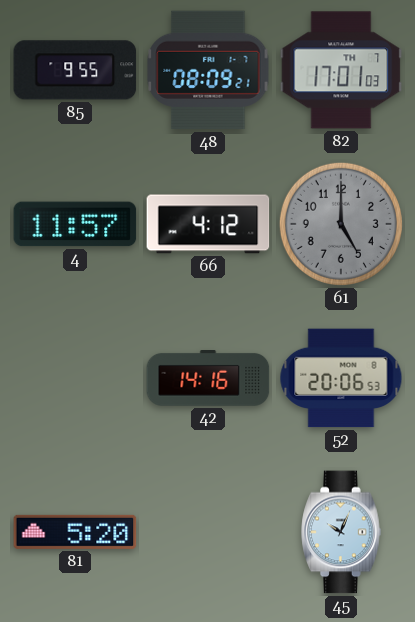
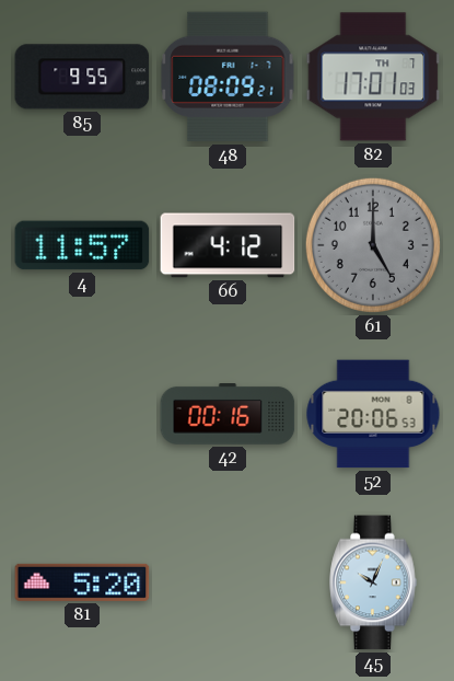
42: 14:16 -> 00:16
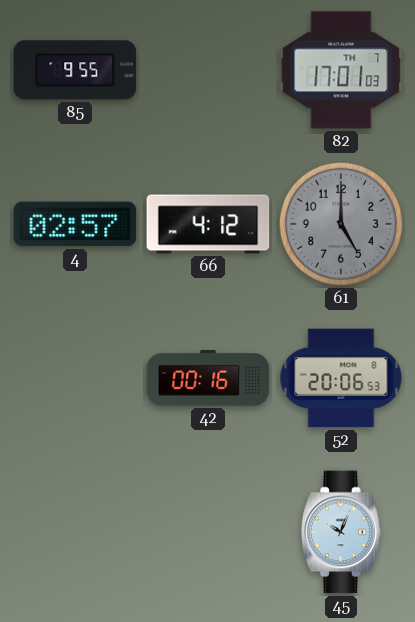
48: 08:09 -> none
4: 11:57 -> 02:57
81: 5:20 -> none
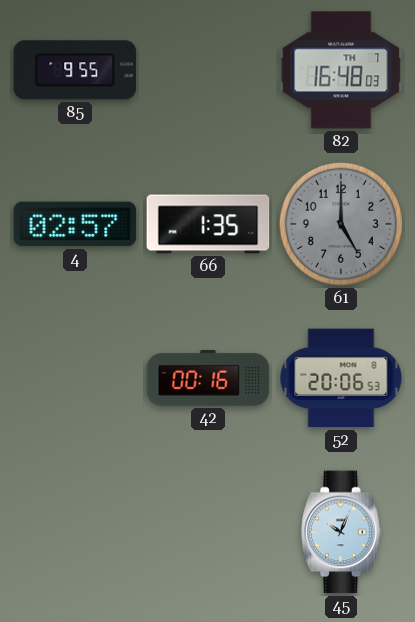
82: 17:01 -> 16:48
66: 4:12 -> 1:35
